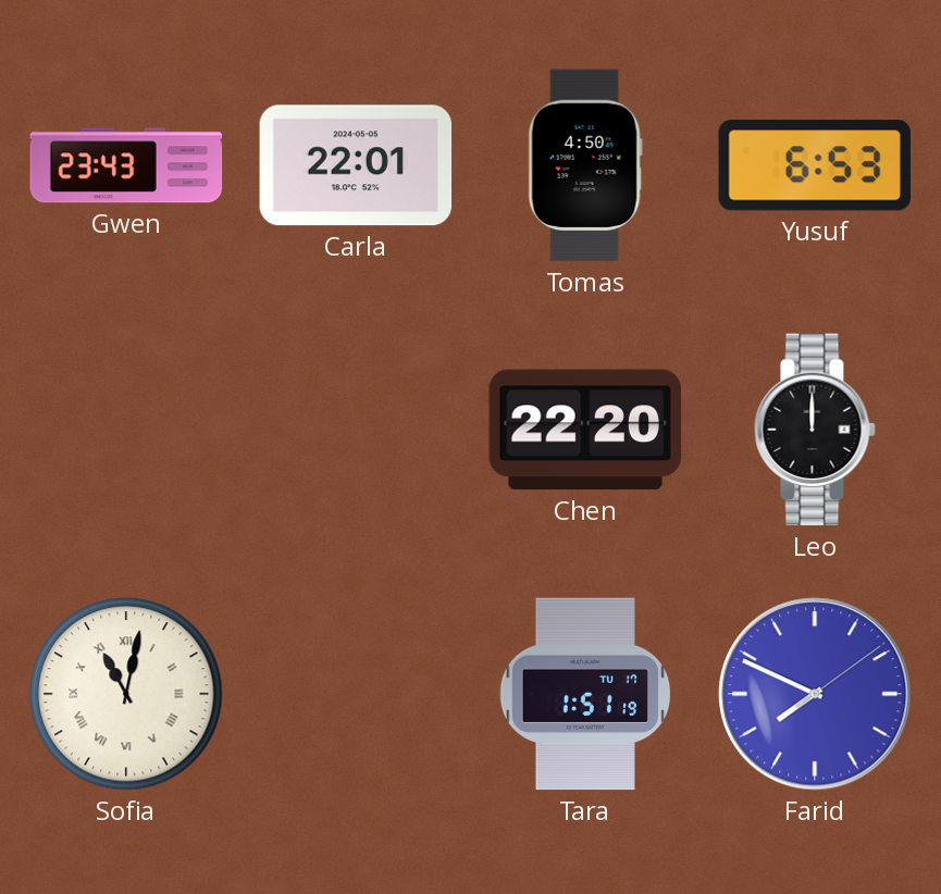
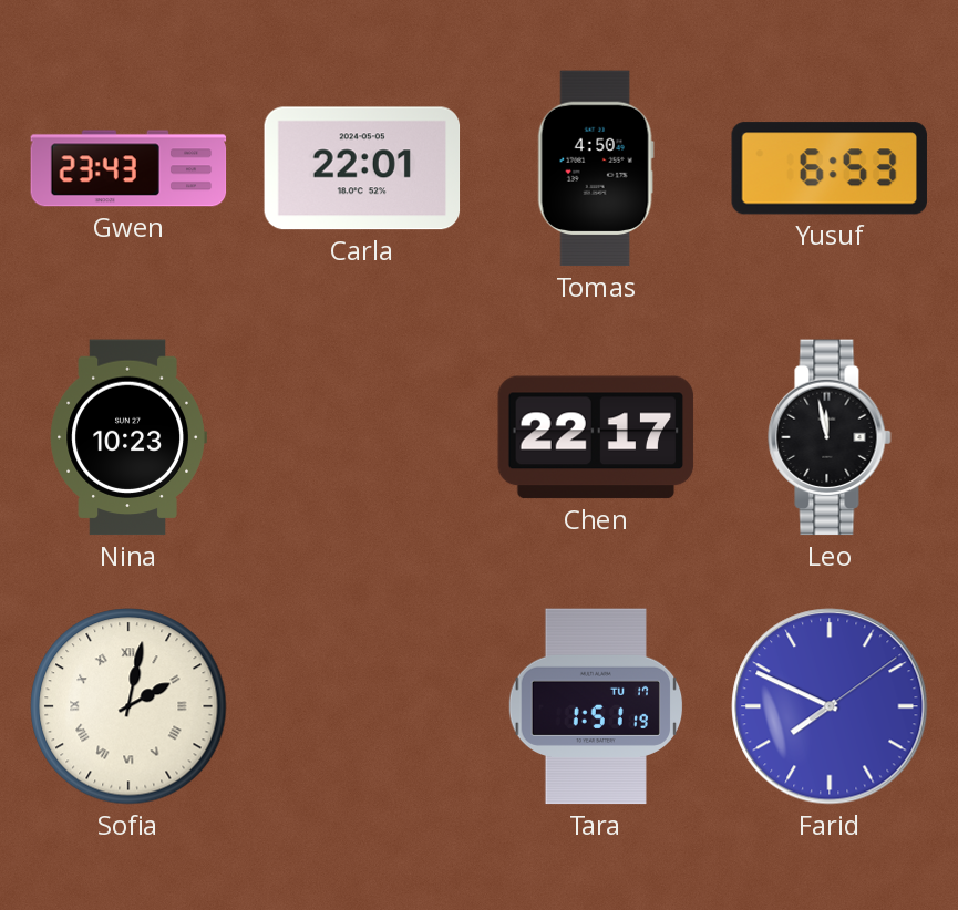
Nina: none -> 10:23
Chen: 22:20 -> 22:17
Leo: 12:00 -> 11:58
Sofia: 11:02 -> 2:02
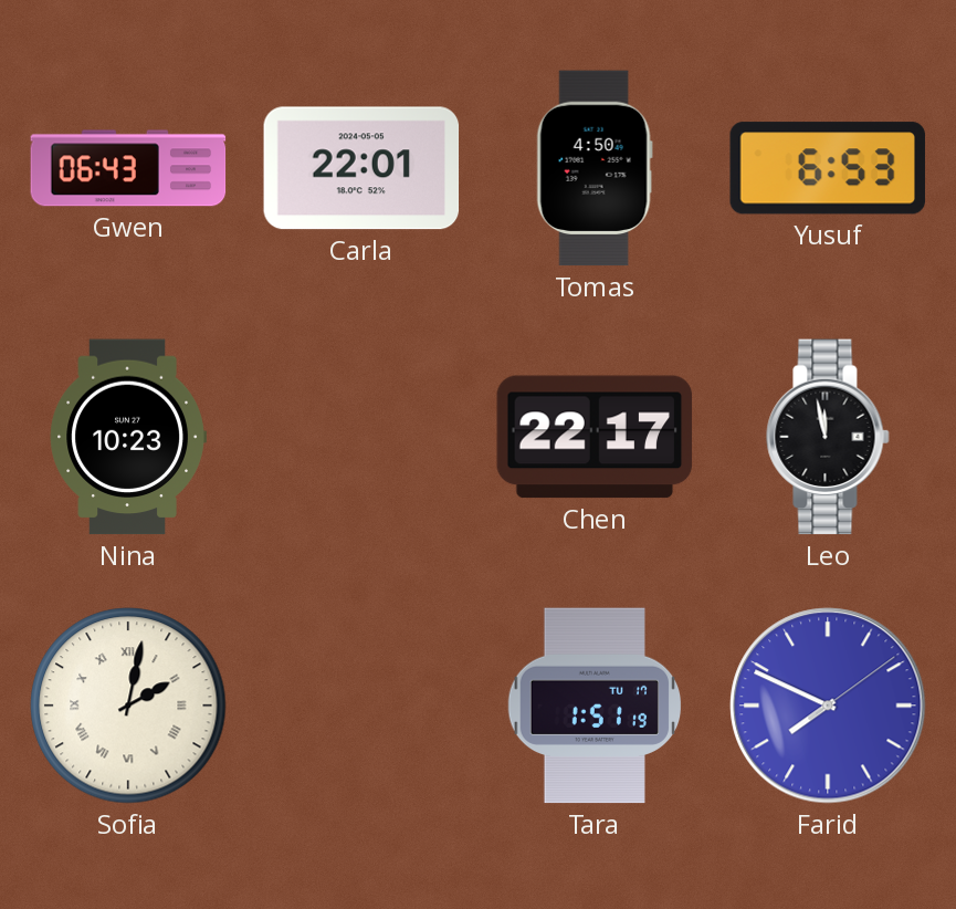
Gwen: 23:43 -> 06:43
